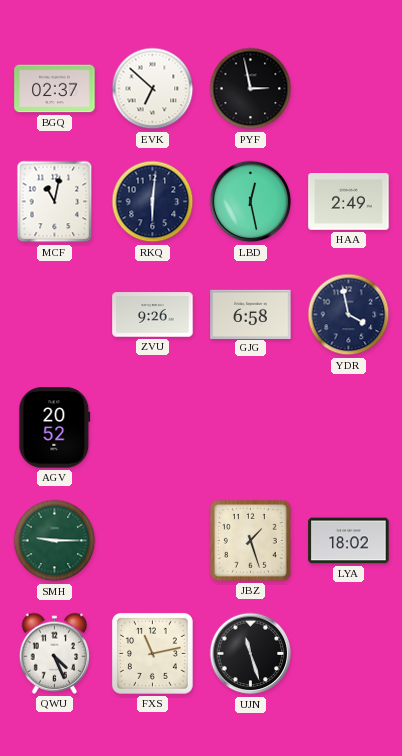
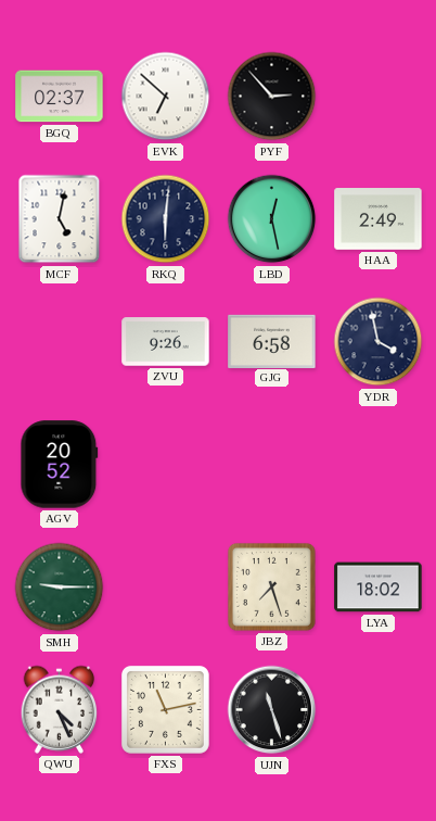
PYF: 2:58 -> 2:53
MCF: 11:02 -> 5:02
JBZ: 1:27 -> 7:27
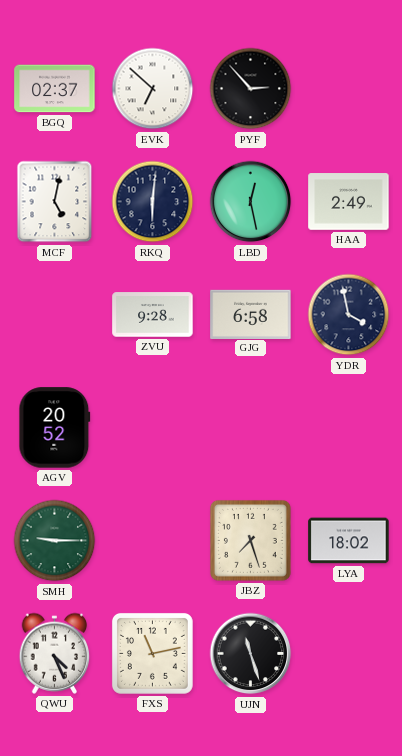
ZVU: 9:26 -> 9:28
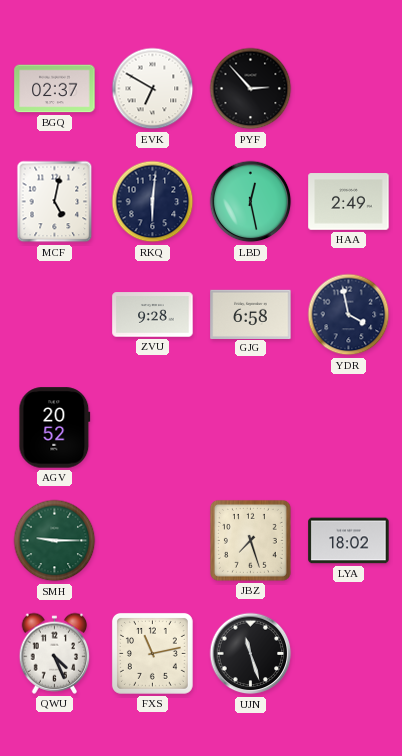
EVK: 6:52 -> 6:50
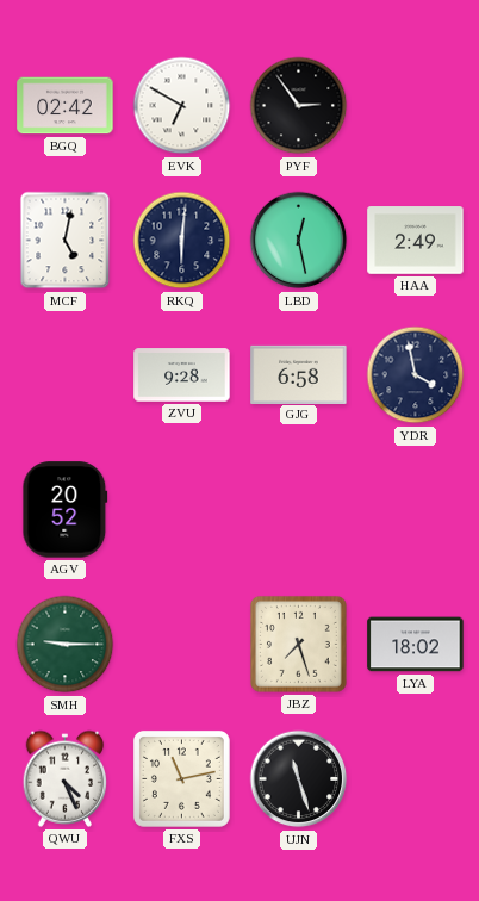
BGQ: 02:37 -> 02:42
PYF: 2:53 -> 2:54
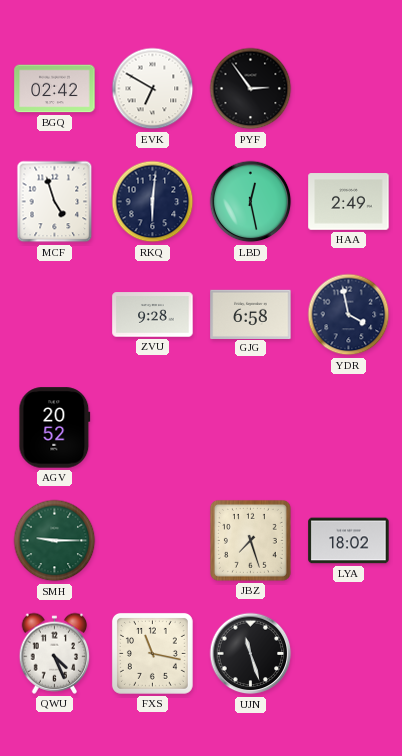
MCF: 5:02 -> 4:57
FXS: 11:13 -> 11:17
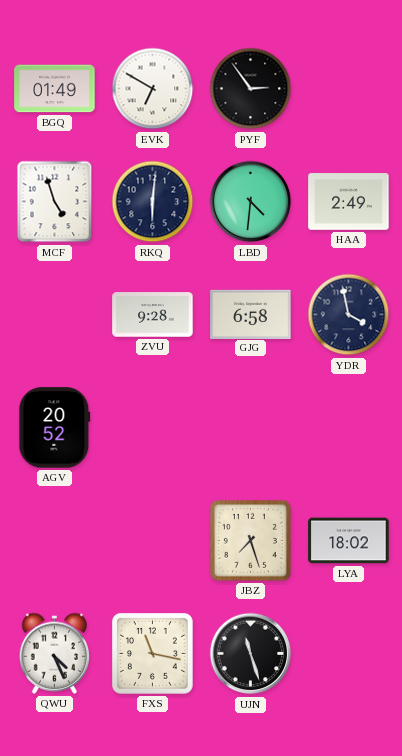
BGQ: 02:42 -> 01:49
LBD: 12:28 -> 4:31
SMH: 9:15 -> none
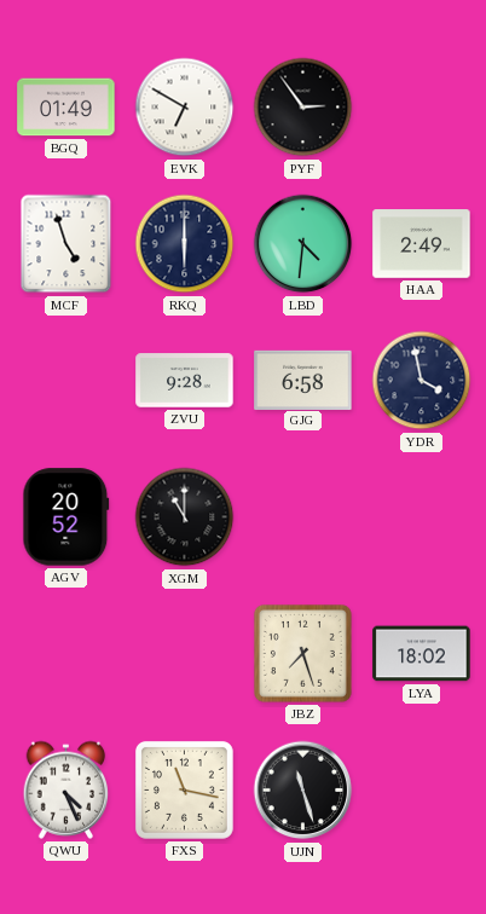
RKQ: 6:01 -> 6:00
XGM: none -> 11:00
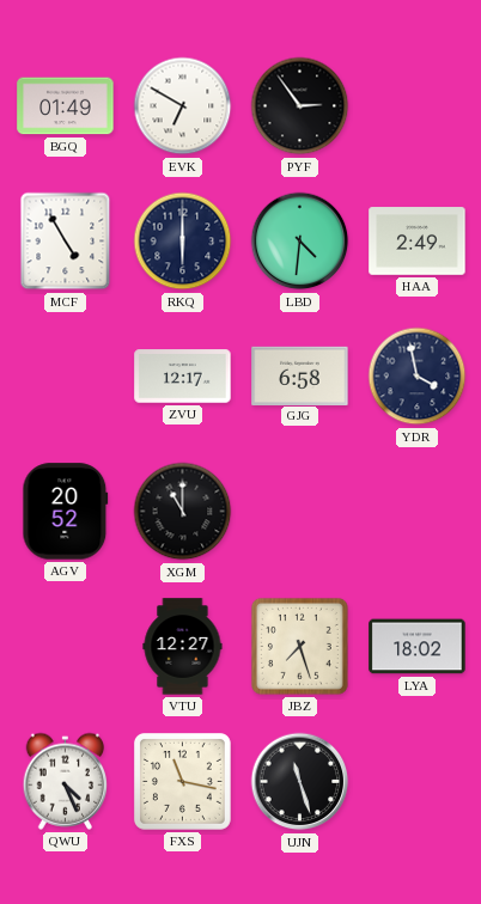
MCF: 4:57 -> 4:55
ZVU: 9:28 -> 12:17
VTU: none -> 12:27
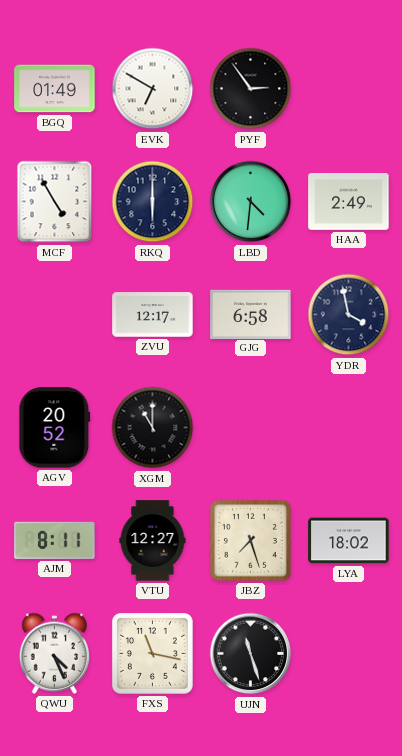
AJM: none -> 8:11
